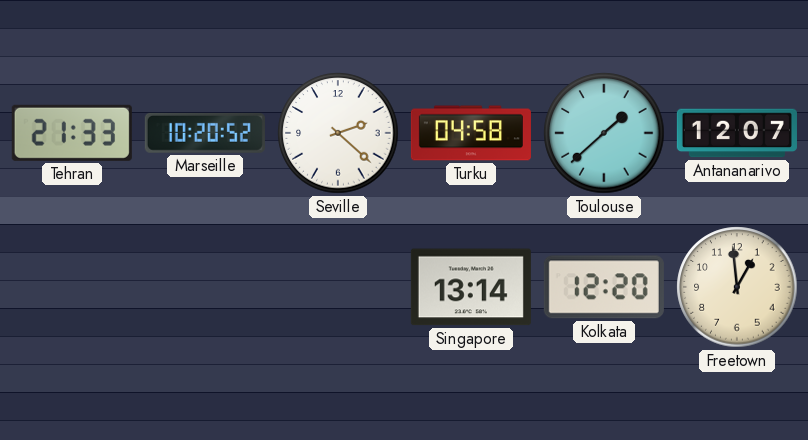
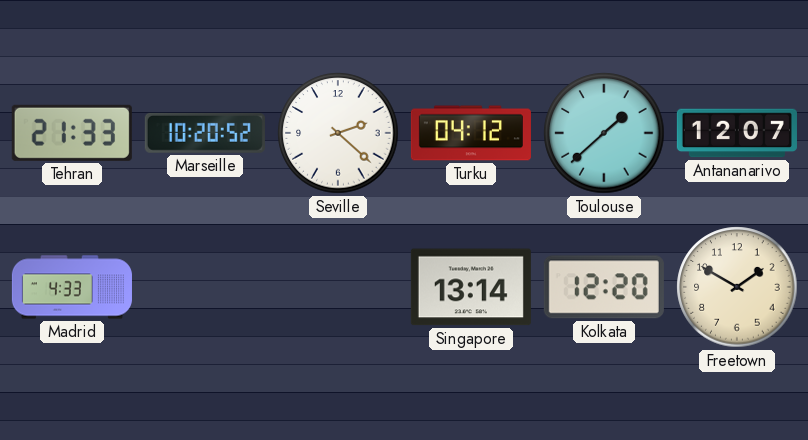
Turku: 04:58 -> 04:12
Madrid: none -> 4:33
Freetown: 12:59 -> 1:50
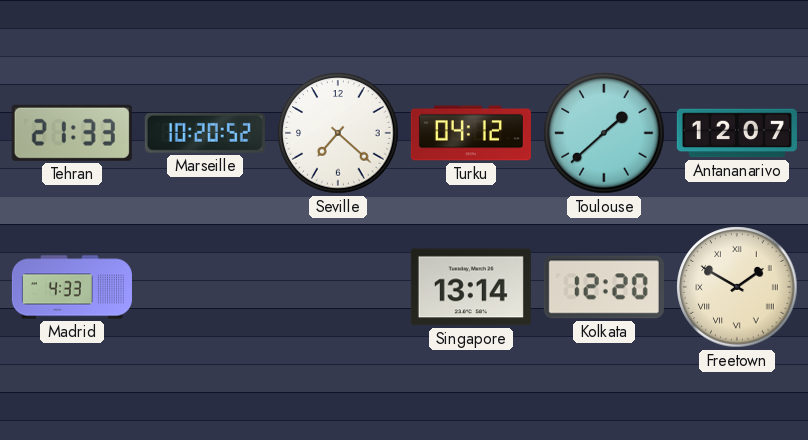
Seville: 2:22 -> 7:22
Freetown numerals: Arabic -> Roman
